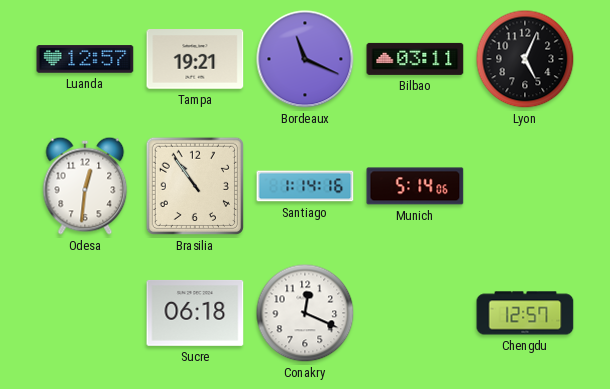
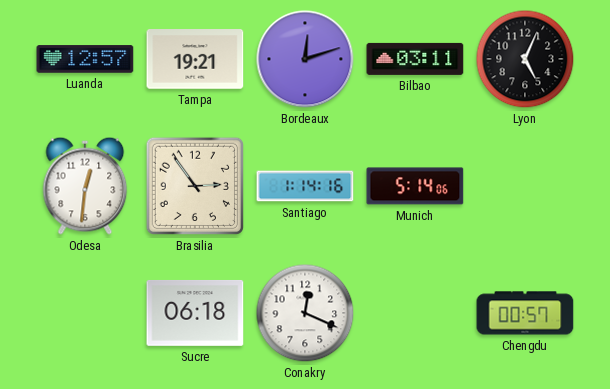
Bordeaux: 11:19 -> 12:12
Brasilia: 10:54 -> 2:54
Chengdu: 12:57 -> 00:57
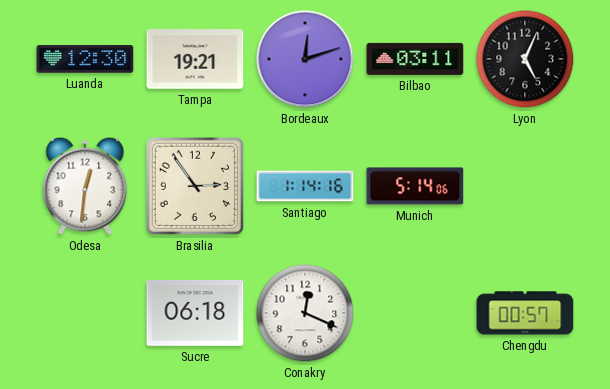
Luanda: 12:57 -> 12:30
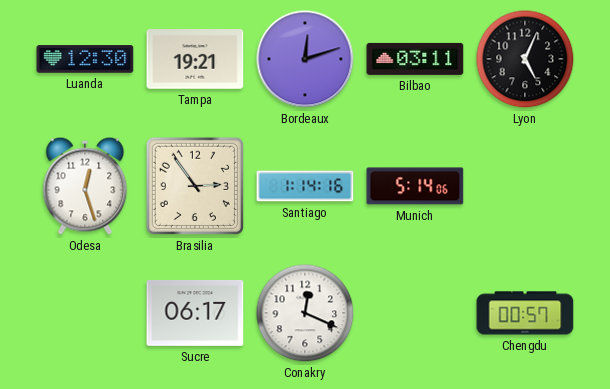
Odesa: 12:31 -> 12:27
Sucre: 06:18 -> 06:17
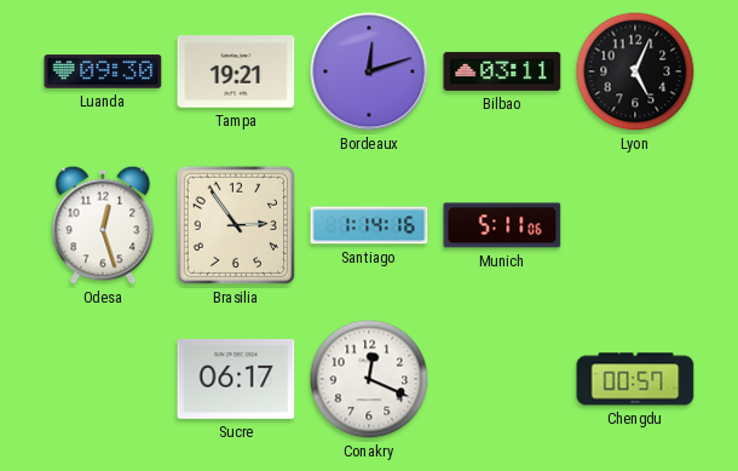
Luanda: 12:30 -> 09:30
Munich: 5:14 -> 5:11
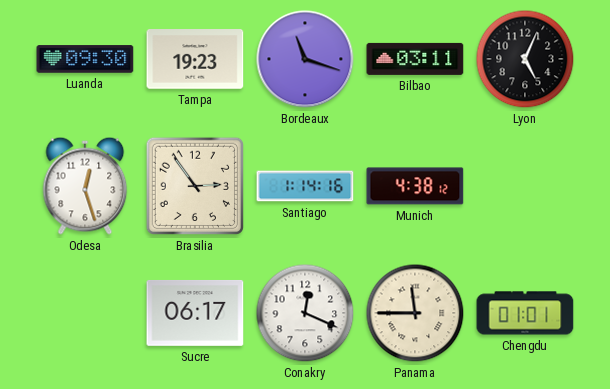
Tampa: 19:21 -> 19:23
Bordeaux: 12:12 -> 11:18
Munich: 5:11 -> 4:38
Panama: none -> 11:45
Chengdu: 00:57 -> 01:01
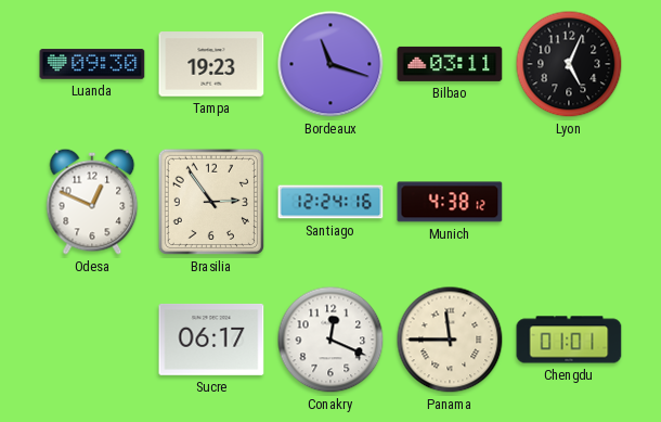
Odesa: 12:27 -> 12:49
Santiago: 1:14 -> 12:24
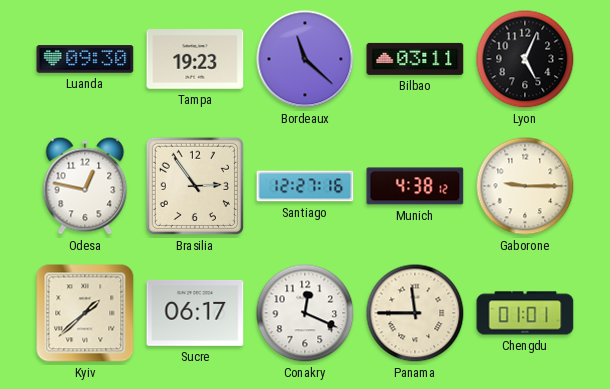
Bordeaux: 11:18 -> 11:22
Odesa: 12:49 -> 12:47
Santiago: 12:24 -> 12:27
Gaborone: none -> 9:15
Kyiv: none -> 1:38
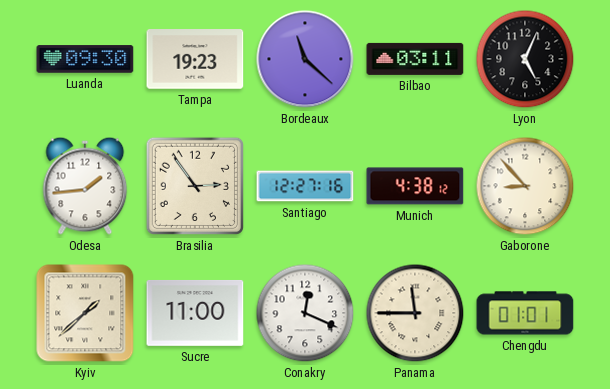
Odesa: 12:47 -> 1:44
Gaborone: 9:15 -> 8:53
Sucre: 06:17 -> 11:00
